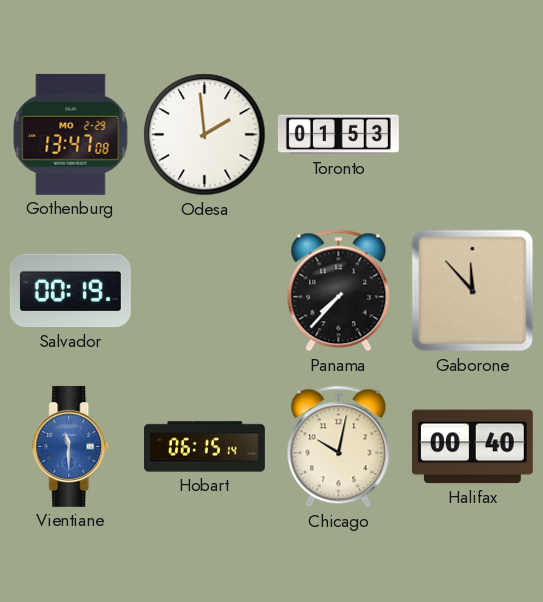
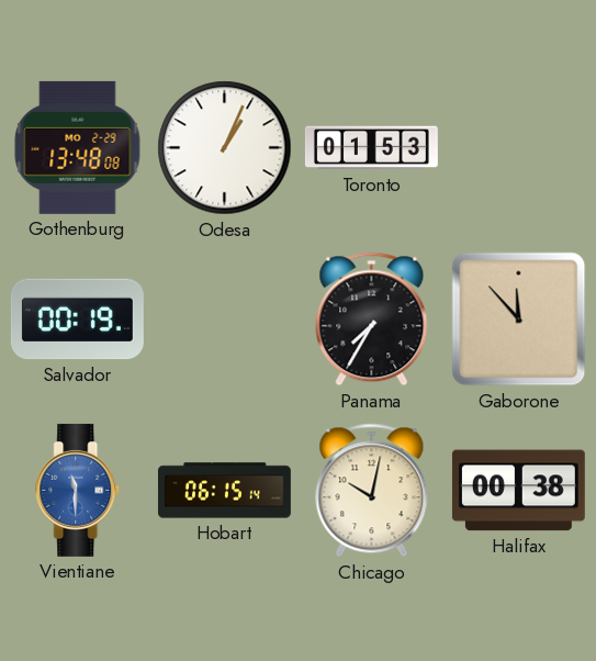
Gothenburg: 13:47 -> 13:48
Odesa: 1:59 -> 1:04
Panama: 7:37 -> 7:35
Halifax: 00:40 -> 00:38
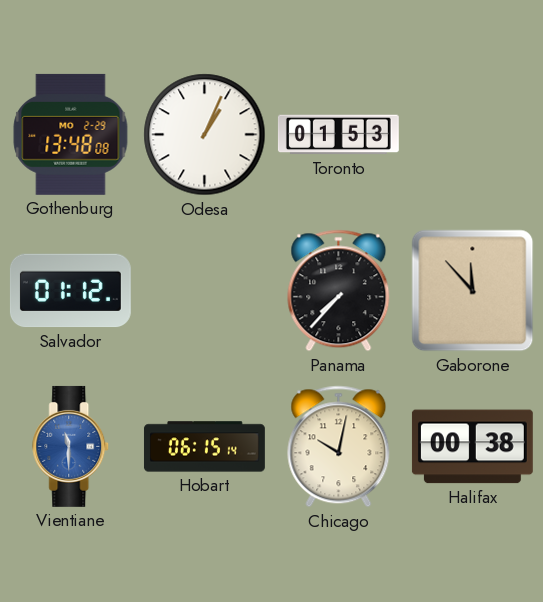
Salvador: 00:19 -> 01:12
Panama: 7:35 -> 7:37
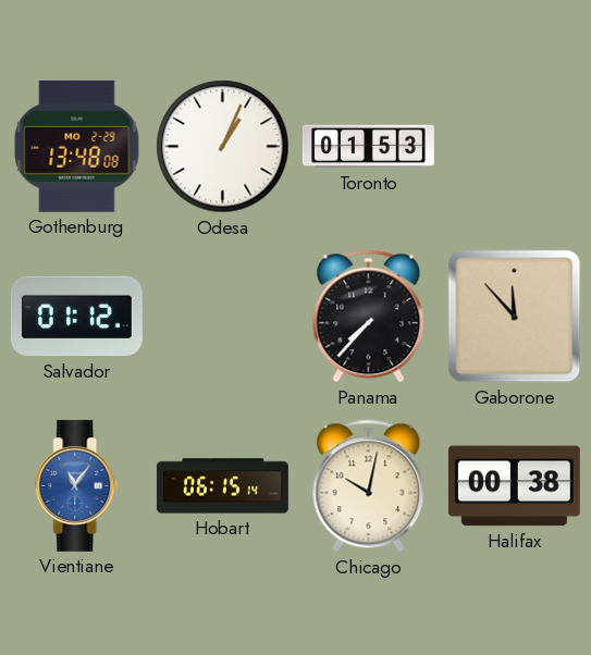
Vientiane: 11:30 -> 11:06
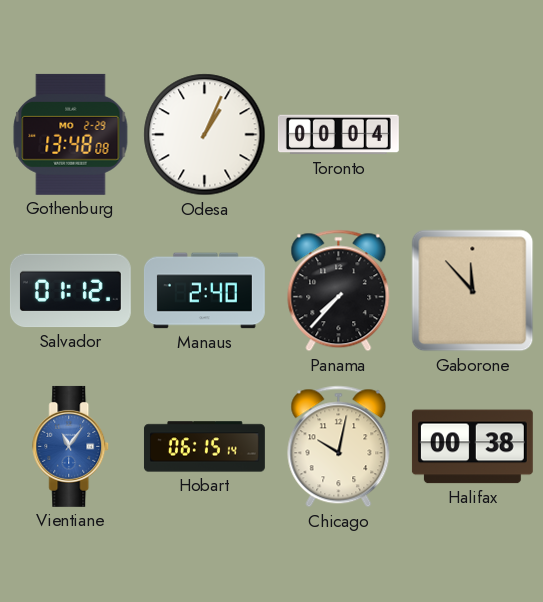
Toronto: 01:53 -> 00:04
Manaus: none -> 2:40
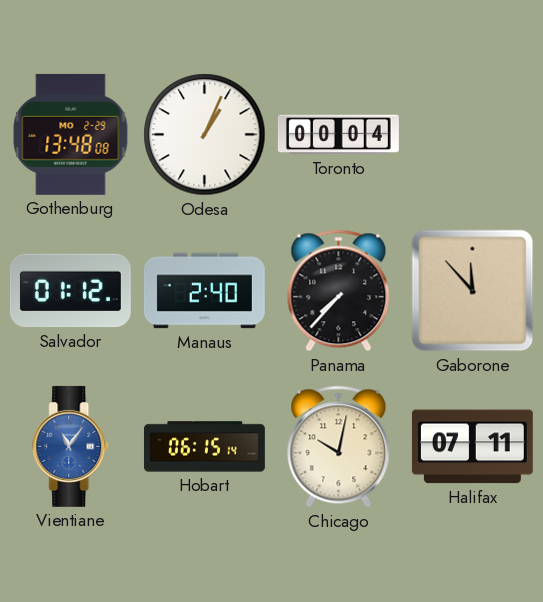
Halifax: 00:38 -> 07:11
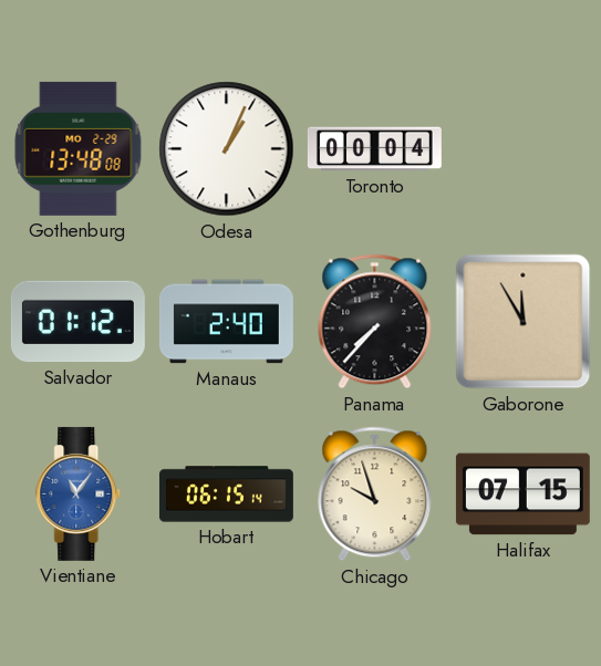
Gaborone: 11:53 -> 11:55
Chicago: 10:02 -> 9:57
Halifax: 07:11 -> 07:15
